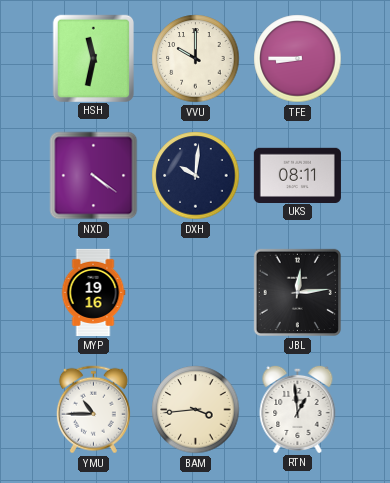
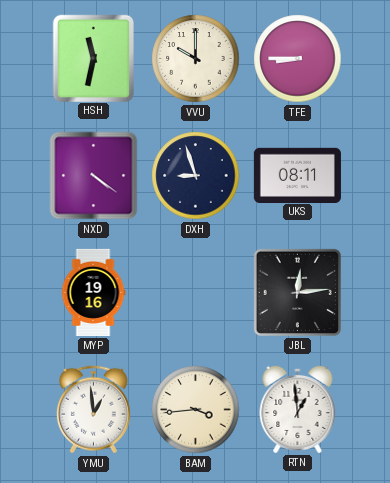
DXH: 10:01 -> 8:57
YMU: 10:45 -> 12:59
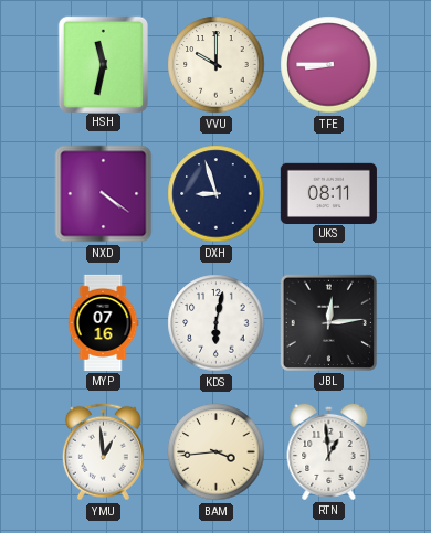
MYP: 19:16 -> 07:16
KDS: none -> 6:02
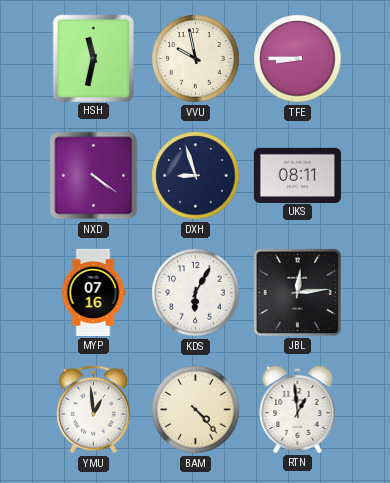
VVU: 10:00 -> 9:58
KDS: 6:02 -> 6:05
BAM: 3:44 -> 4:23
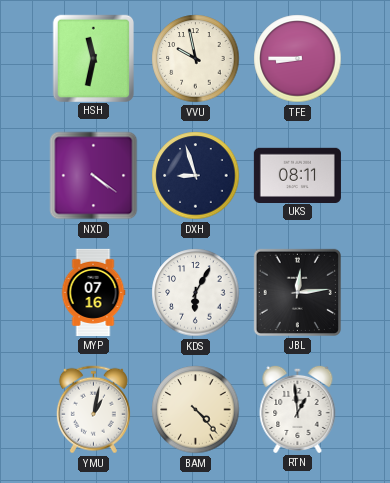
YMU: 12:59 -> 1:02
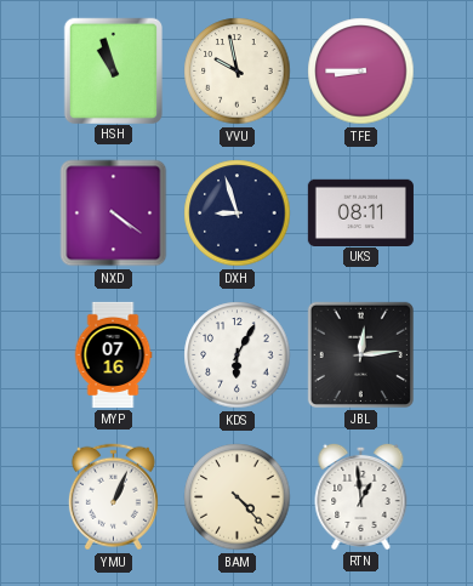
HSH: 11:32 -> 10:57
YMU: 1:02 -> 1:04
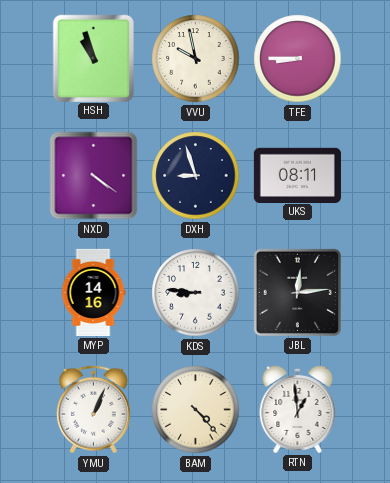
MYP: 07:16 -> 14:16
KDS: 6:05 -> 8:46
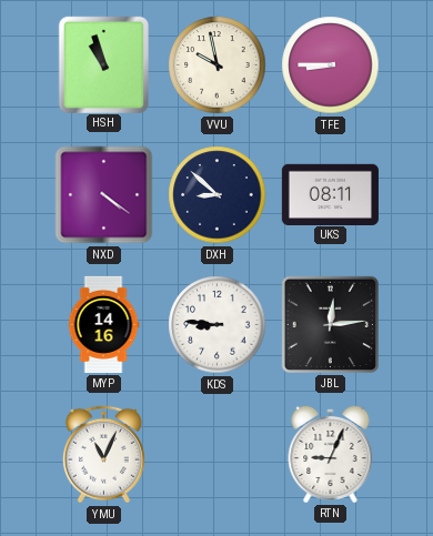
DXH: 8:57 -> 8:52
YMU: 1:04 -> 11:04
BAM: 4:23 -> none
RTN: 12:59 -> 9:04
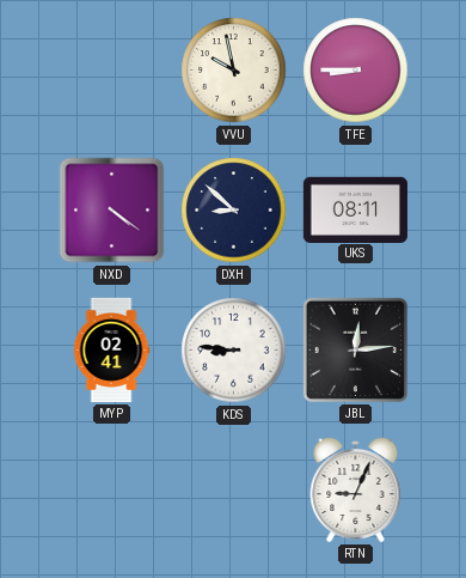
HSH: 10:57 -> none
MYP: 14:16 -> 02:41
YMU: 11:04 -> none
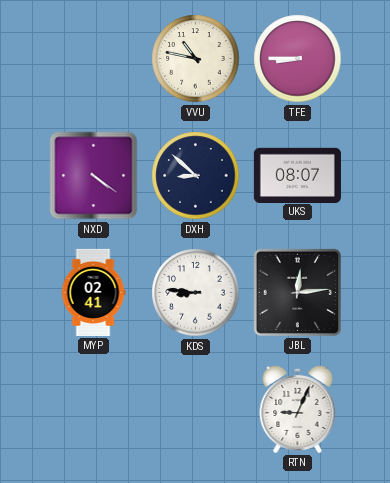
VVU: 9:58 -> 10:47
UKS: 08:11 -> 08:07
